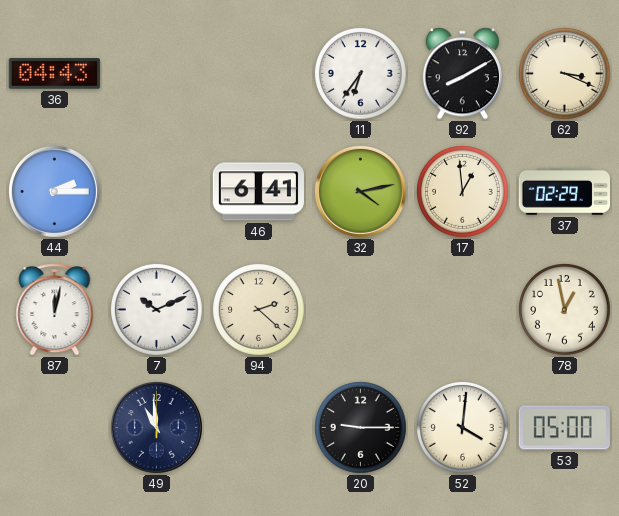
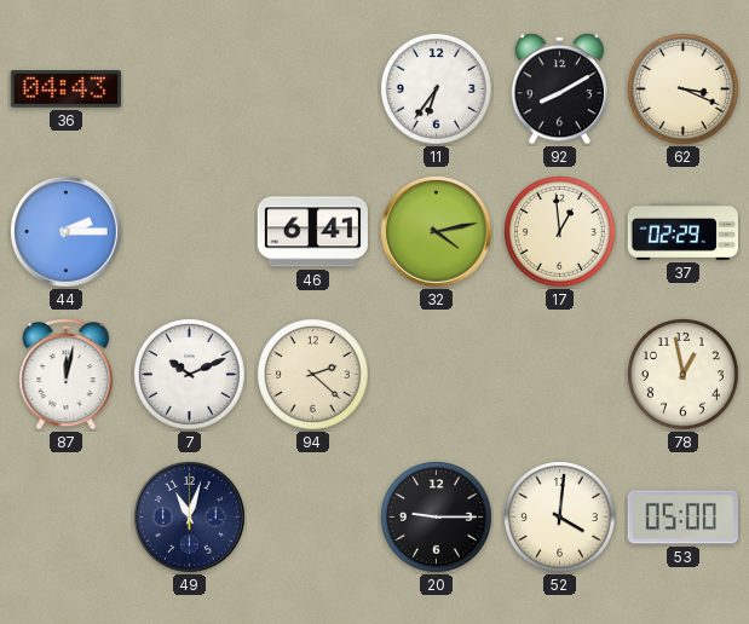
49: 10:59 -> 11:03
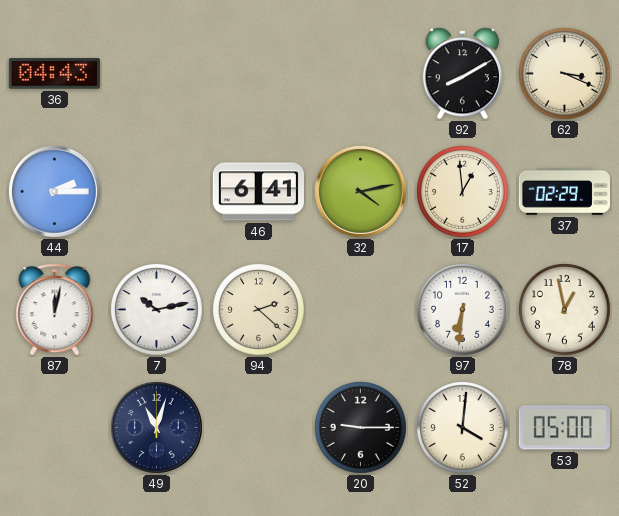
11: 6:36 -> none
7: 10:11 -> 10:13
97: none -> 6:31
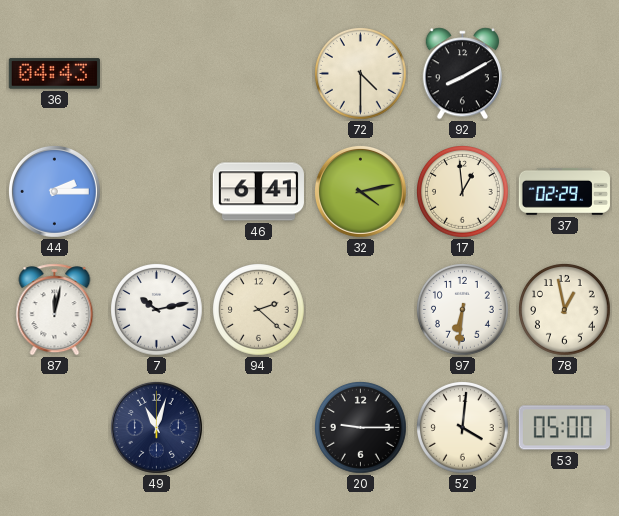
72: none -> 4:30
62: 3:19 -> none
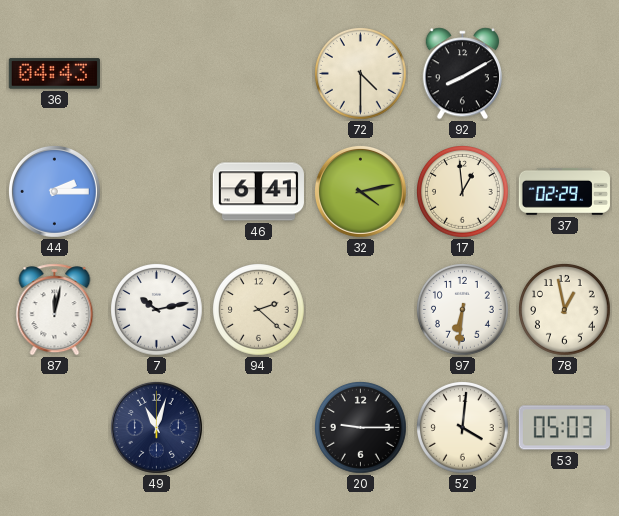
53: 05:00 -> 05:03
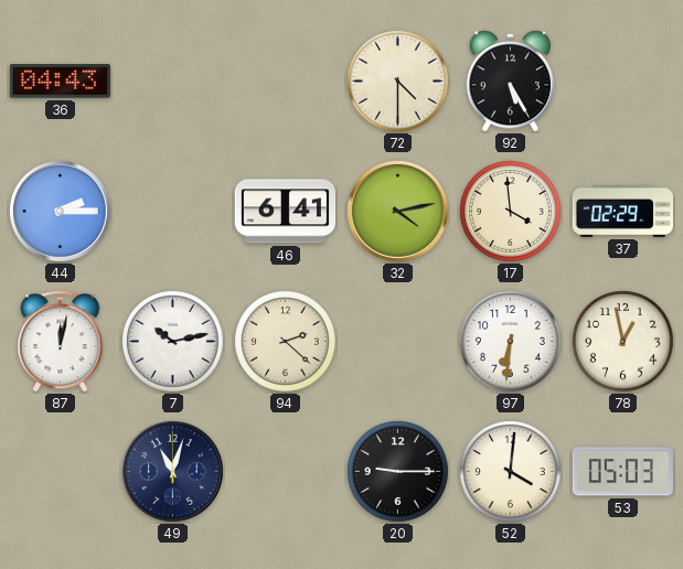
92: 8:10 -> 5:25
17: 12:59 -> 3:59
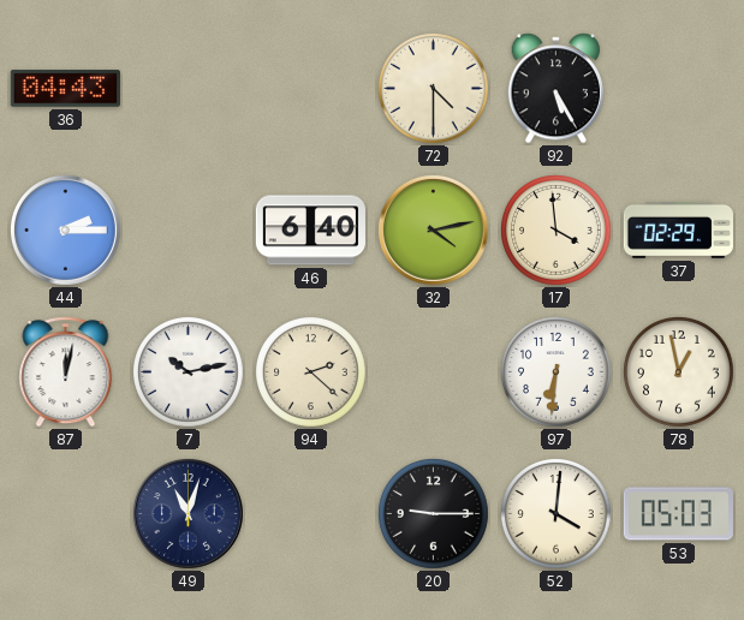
46: 6:41 -> 6:40
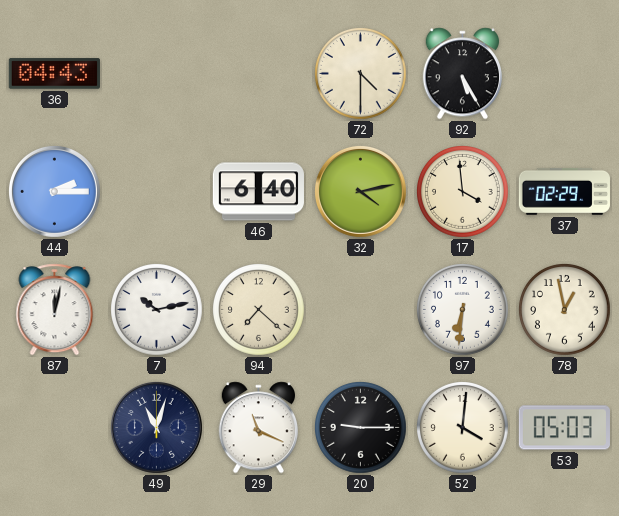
94: 2:22 -> 7:22
29: none -> 11:19
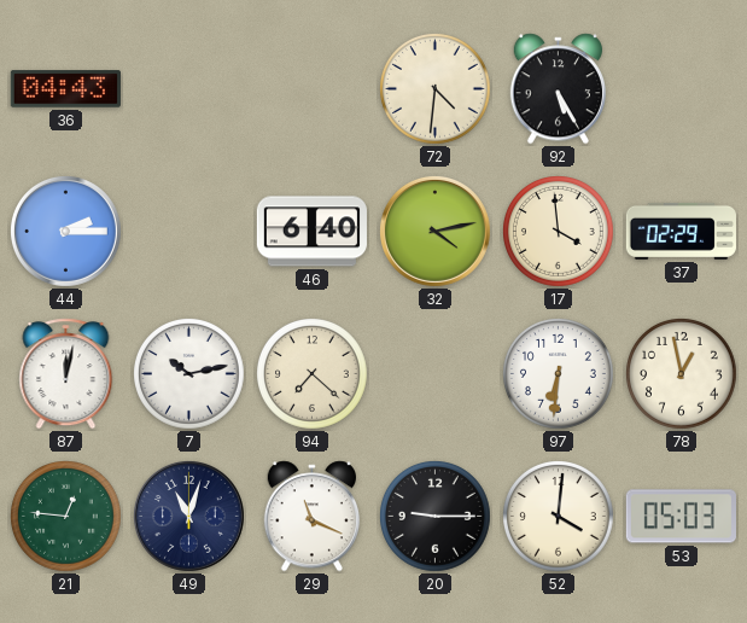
72: 4:30 -> 4:31
21: none -> 12:46
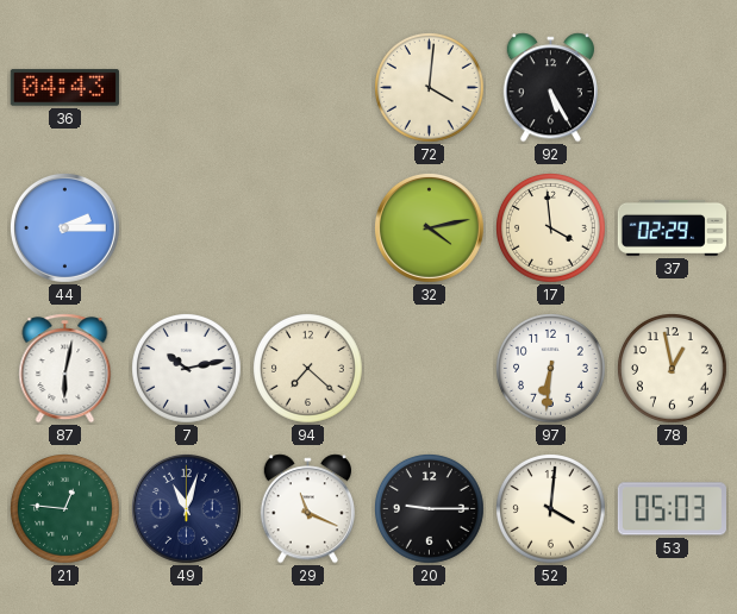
72: 4:31 -> 4:01
46: 6:40 -> none
87: 12:02 -> 6:02
